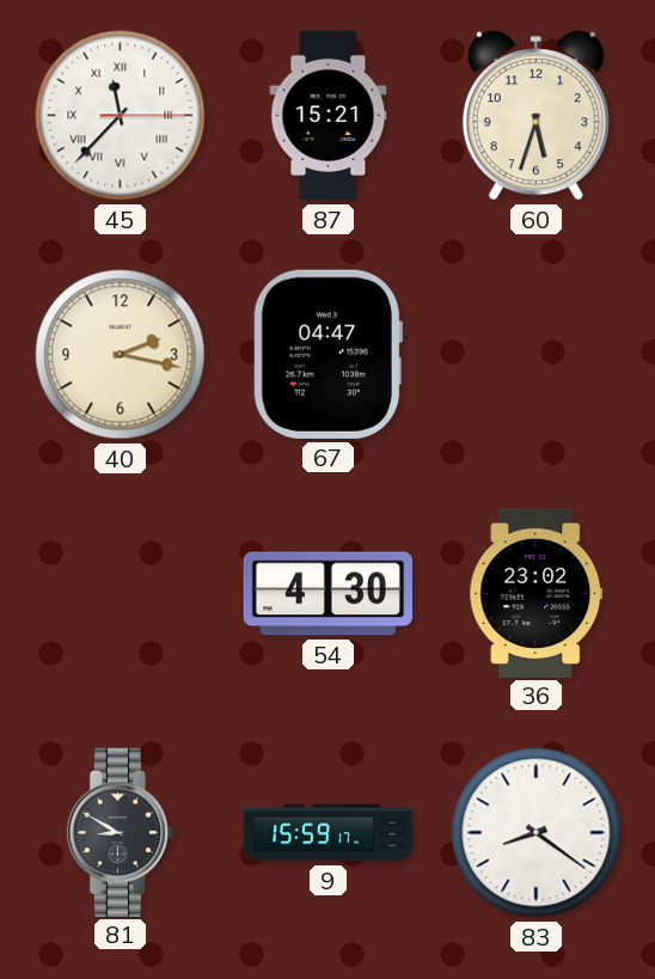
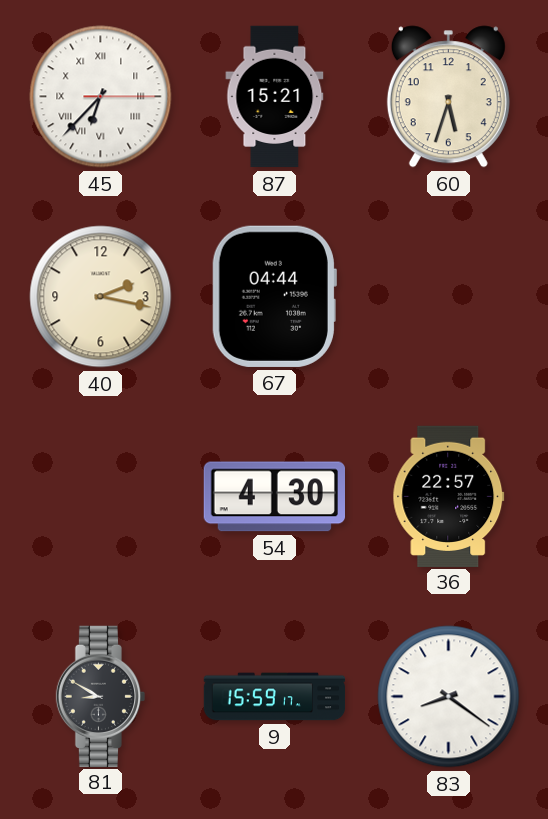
45: 11:37 -> 6:37
67: 04:47 -> 04:44
36: 23:02 -> 22:57
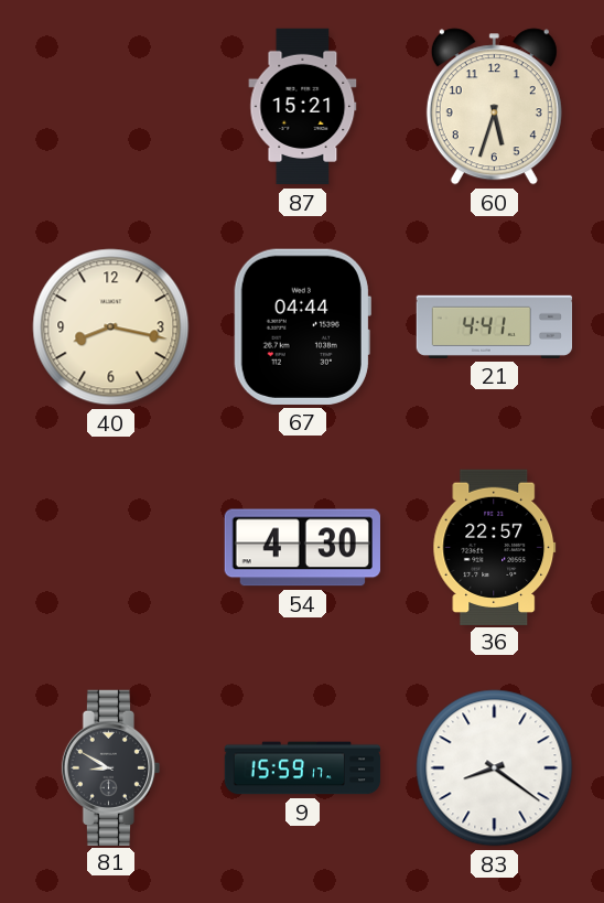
45: 6:37 -> none
40: 2:17 -> 8:17
21: none -> 4:41
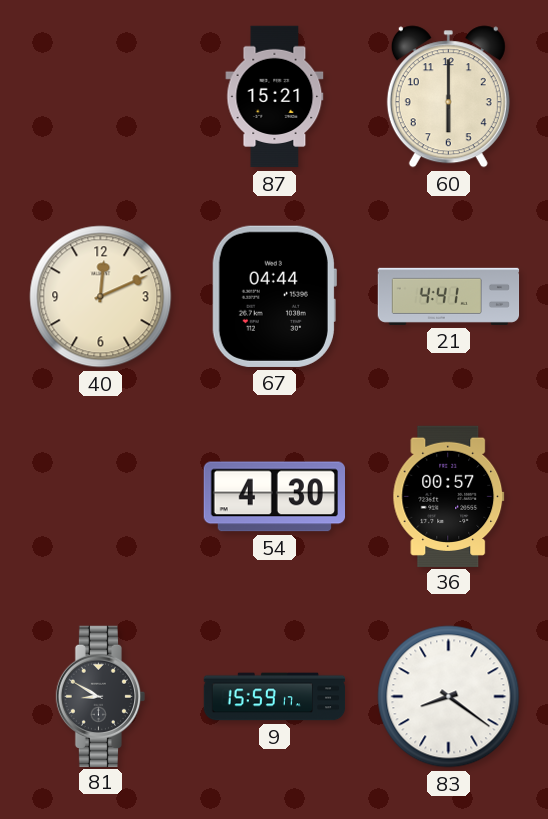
60: 5:33 -> 6:00
40: 8:17 -> 12:11
36: 22:57 -> 00:57
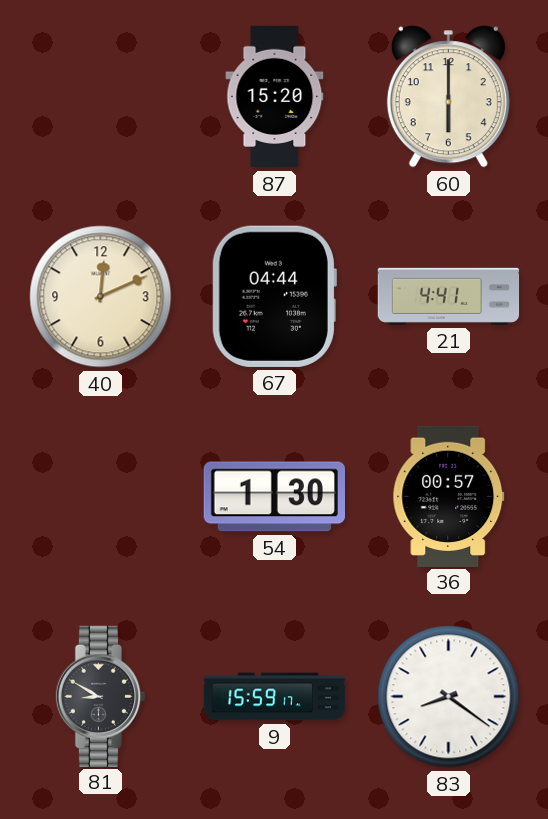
87: 15:21 -> 15:20
54: 4:30 -> 1:30
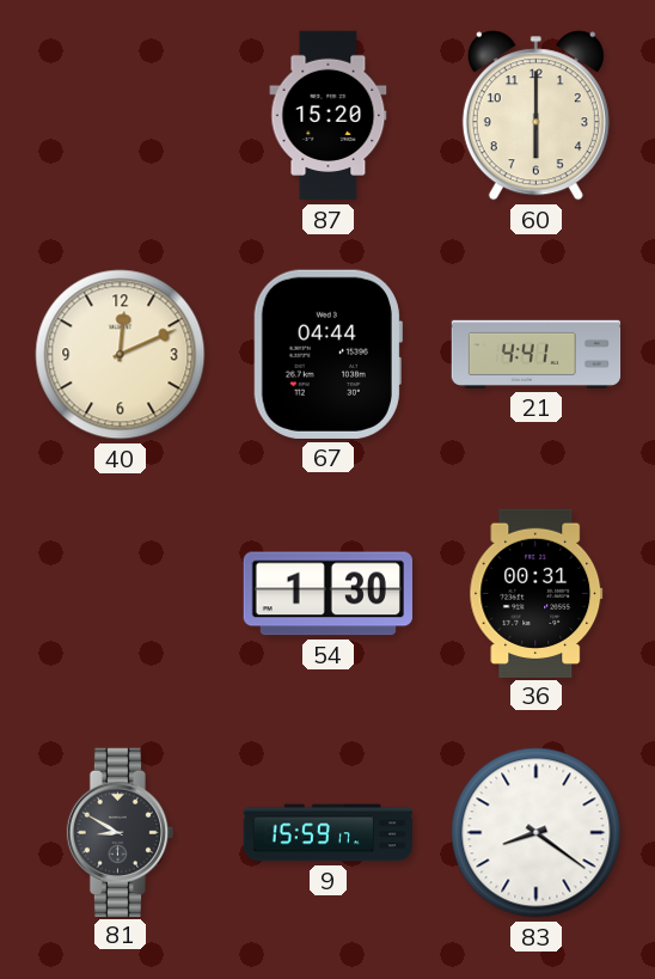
36: 00:57 -> 00:31
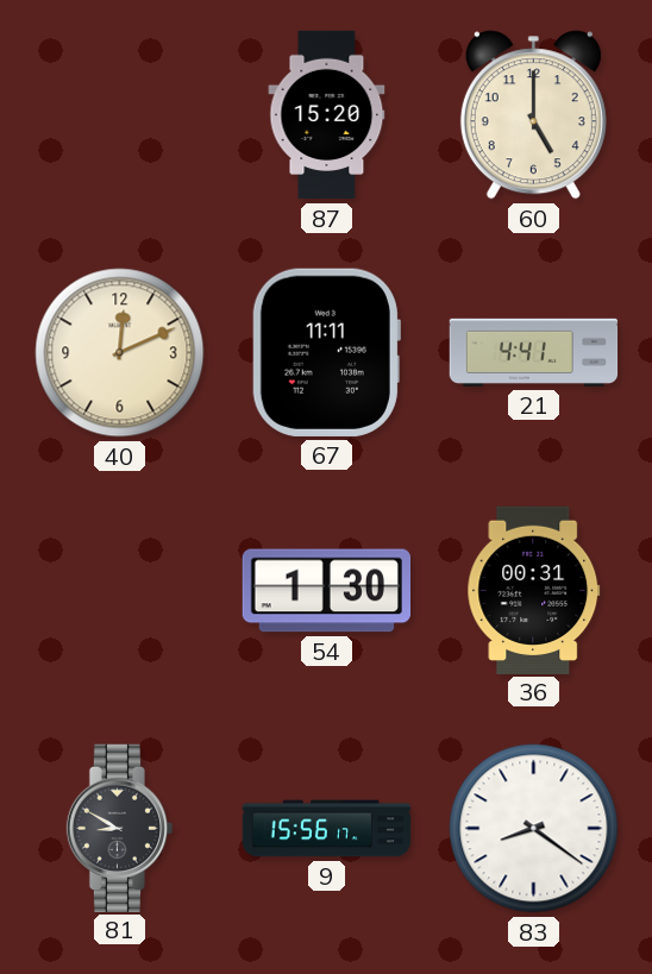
60: 6:00 -> 5:00
67: 04:44 -> 11:11
9: 15:59 -> 15:56
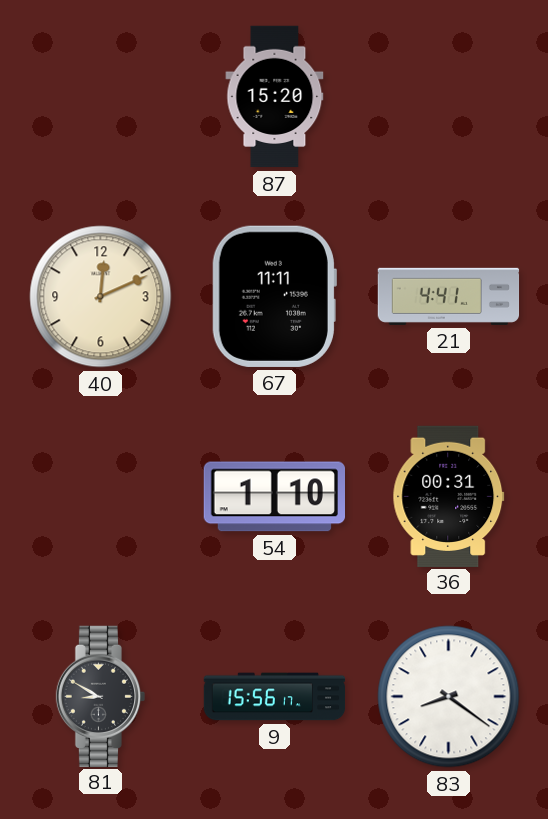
60: 5:00 -> none
54: 1:30 -> 1:10
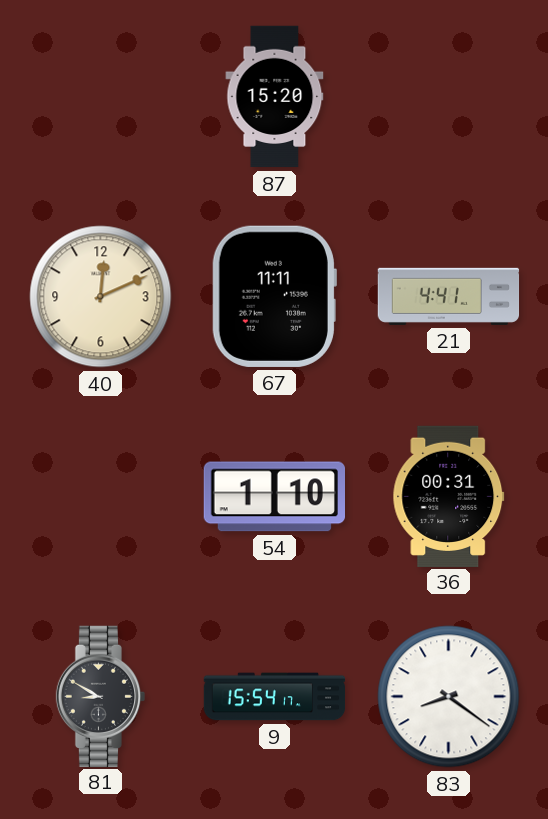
9: 15:56 -> 15:54
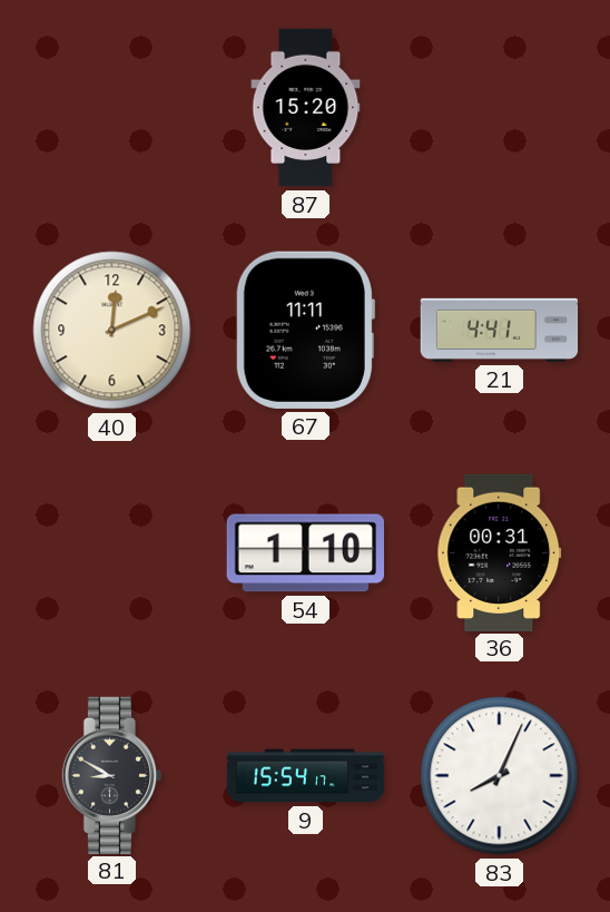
83: 8:21 -> 8:04
